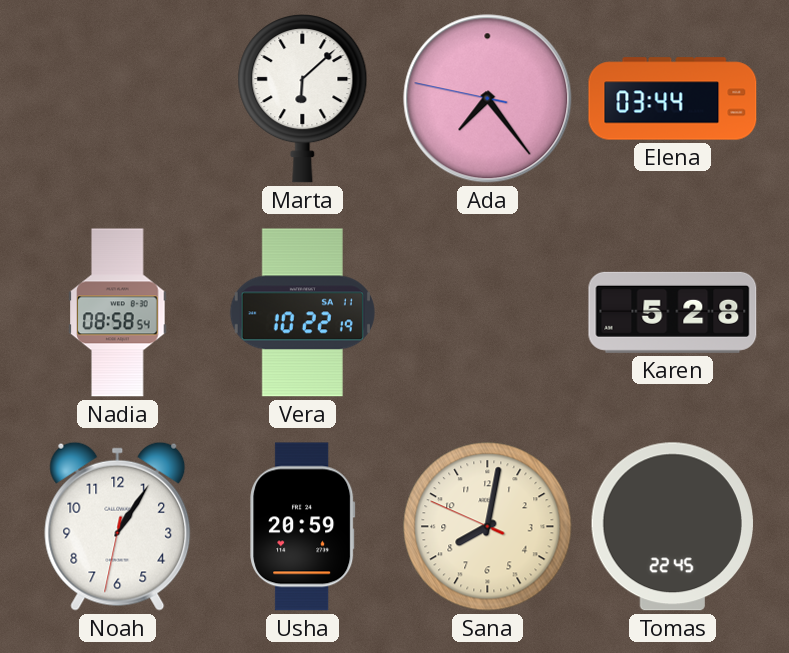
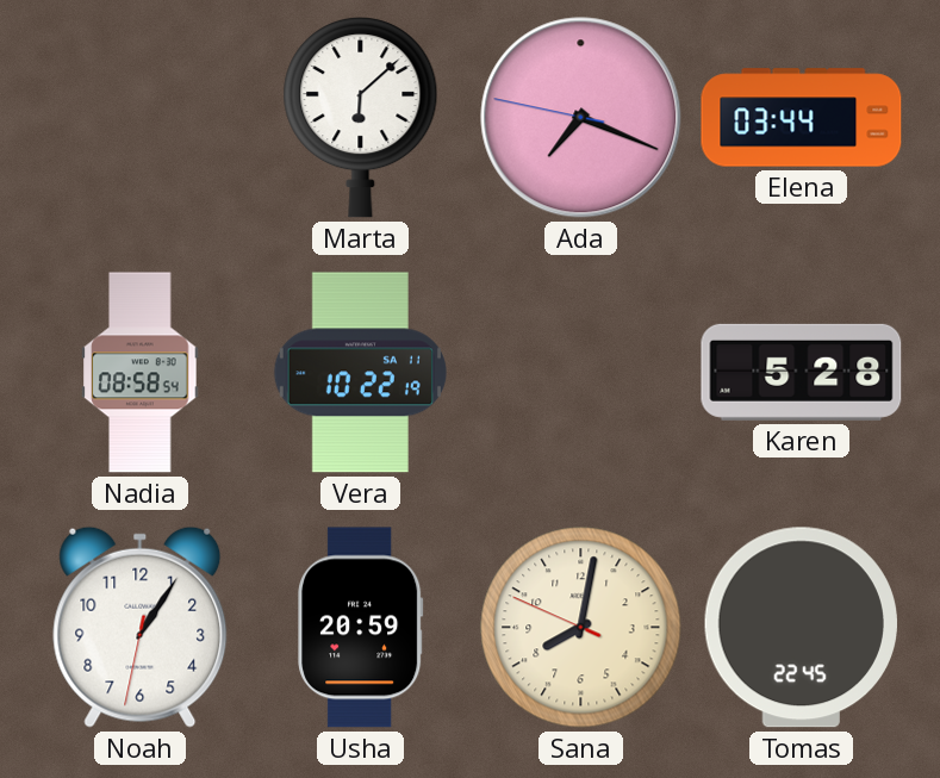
Ada: 7:23 -> 7:18
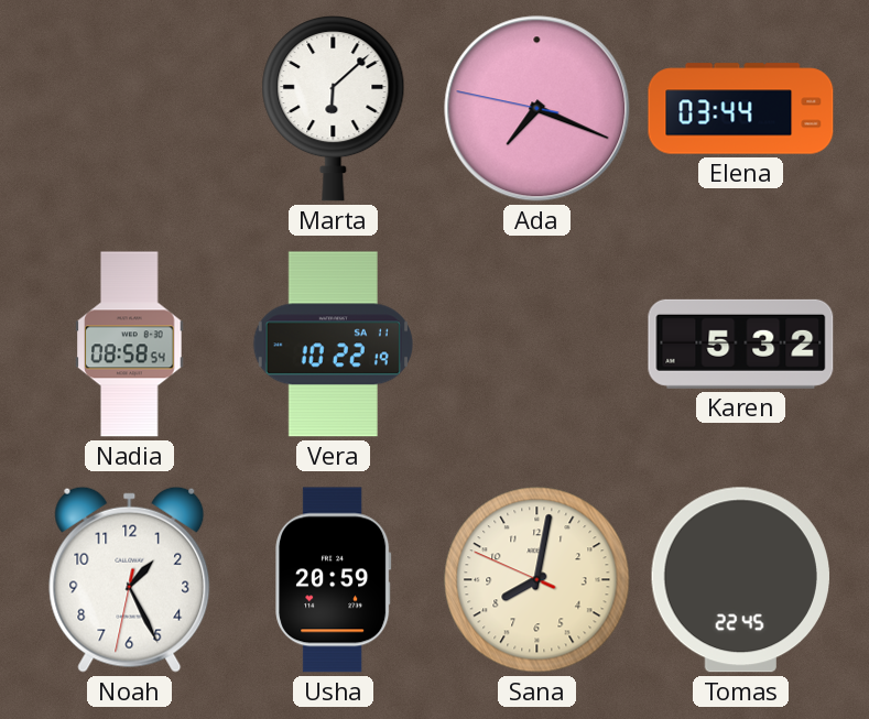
Karen: 5:28 -> 5:32
Noah: 1:05 -> 1:25
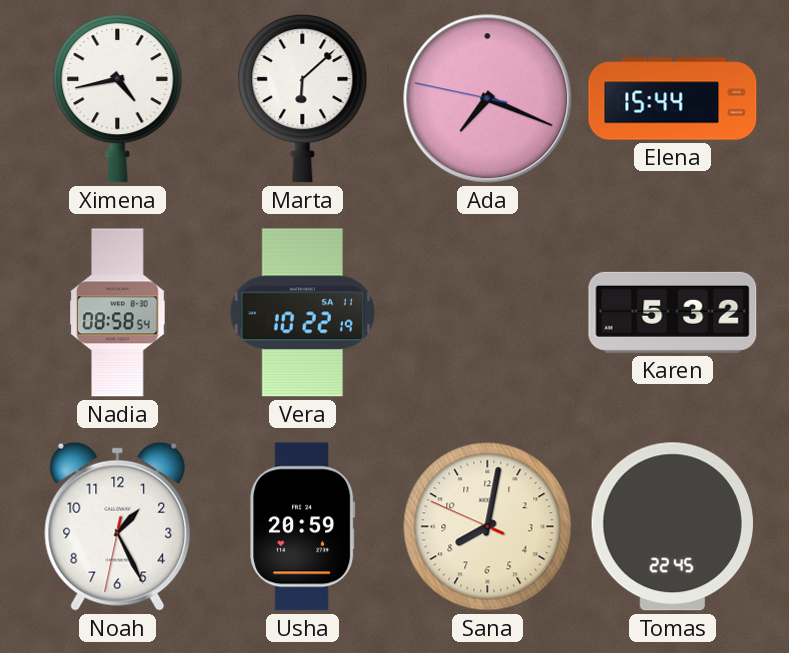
Ximena: none -> 4:43
Elena: 03:44 -> 15:44
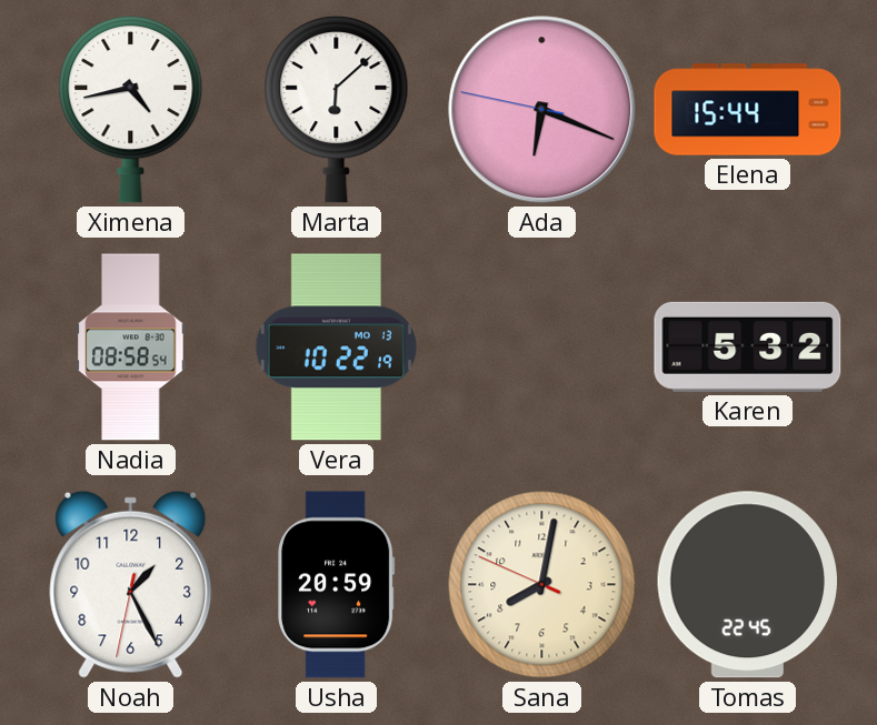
Ada: 7:18 -> 6:18
Vera date: SA 11 -> MO 13
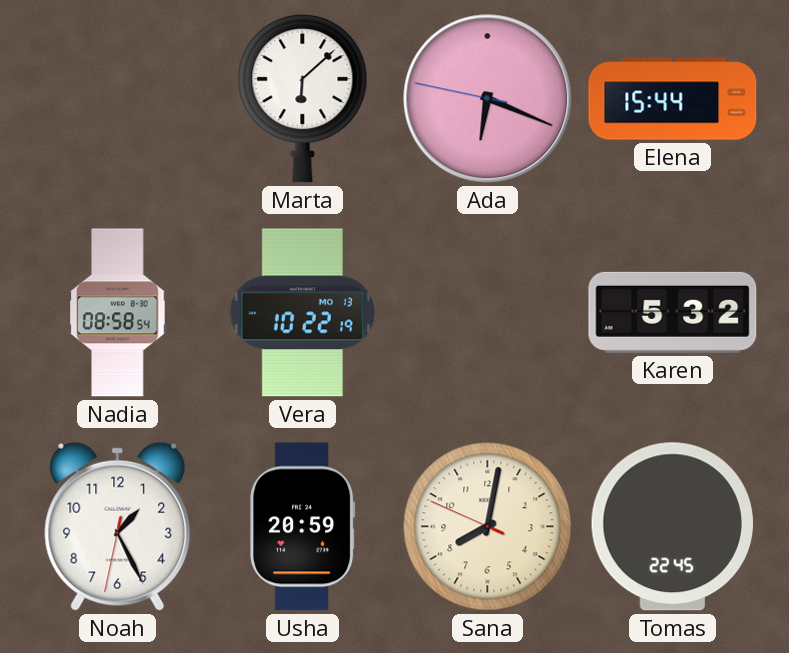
Ximena: 4:43 -> none
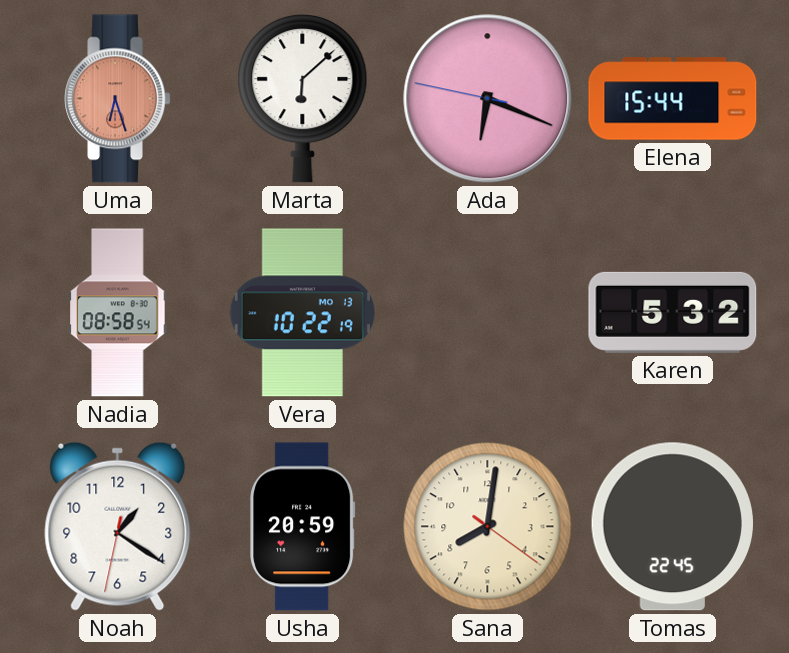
Uma: none -> 6:27
Noah: 1:25 -> 1:20
Sana: 8:01:49 -> 8:01:21
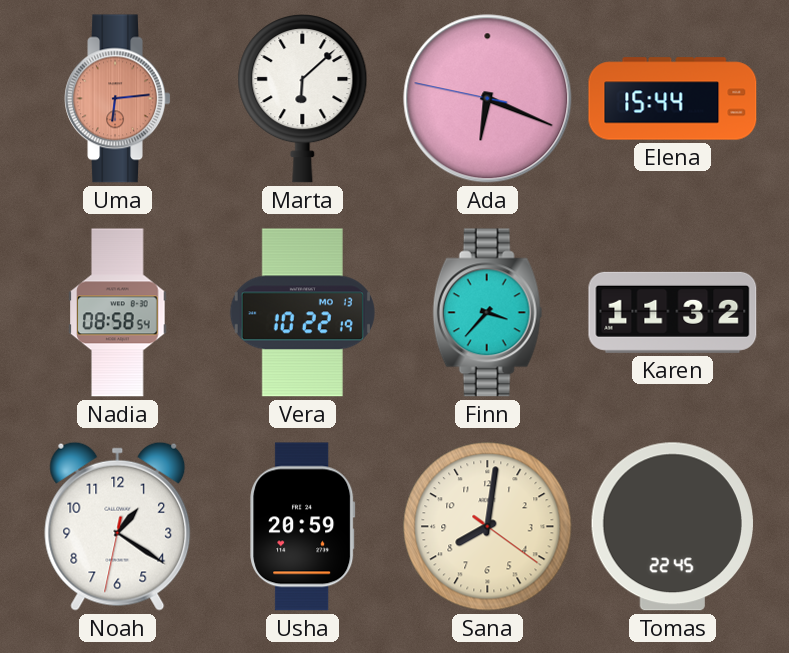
Uma: 6:27 -> 6:14
Finn: none -> 3:37
Karen: 5:32 -> 11:32
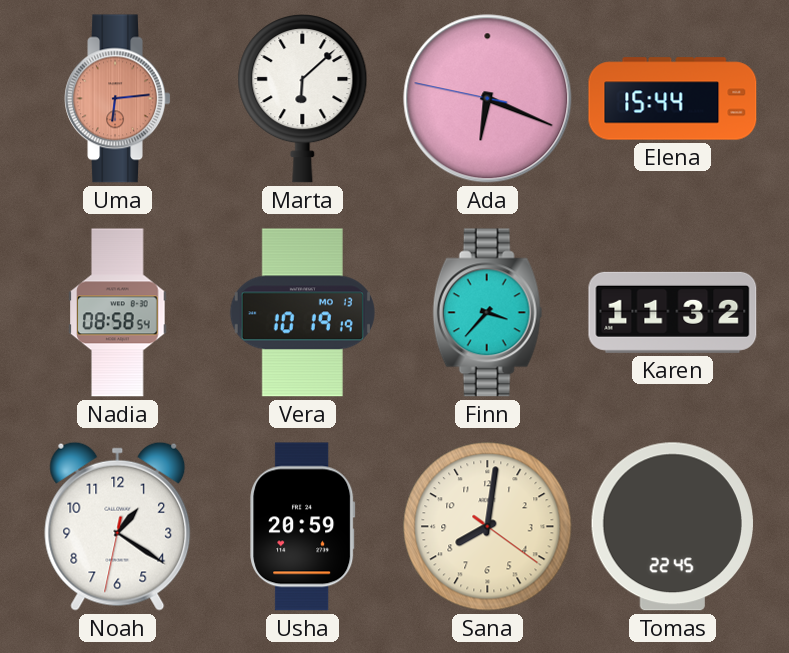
Vera: 10:22 -> 10:19
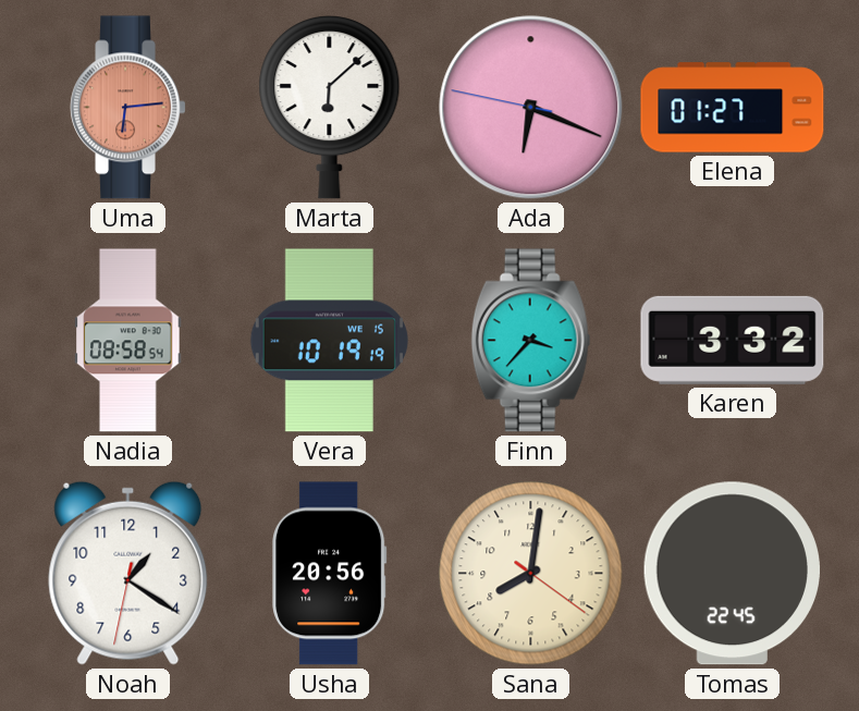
Elena: 15:44 -> 01:27
Vera date: MO 13 -> WE 15
Karen: 11:32 -> 3:32
Usha: 20:59 -> 20:56
